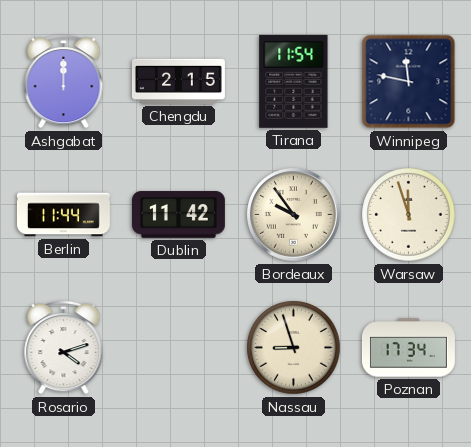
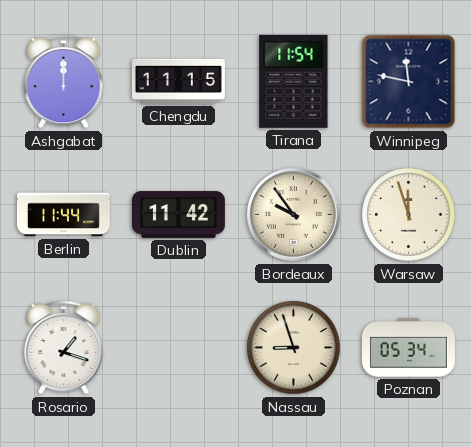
Chengdu: 2:15 -> 11:15
Rosario: 4:12 -> 1:18
Poznan: 17:34 -> 05:34
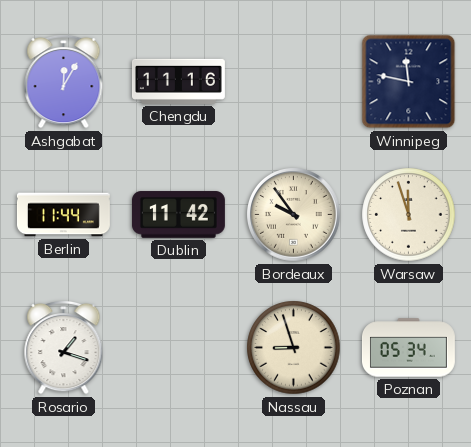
Ashgabat: 12:00 -> 12:05
Chengdu: 11:15 -> 11:16
Tirana: 11:54 -> none
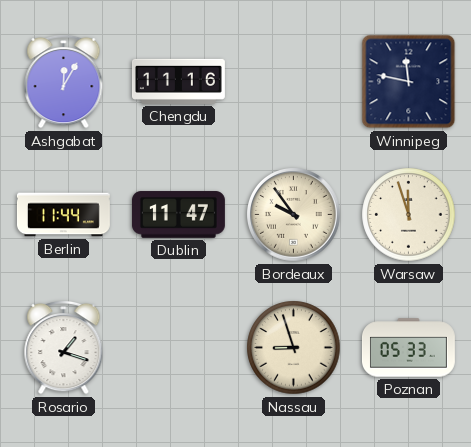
Dublin: 11:42 -> 11:47
Poznan: 05:34 -> 05:33
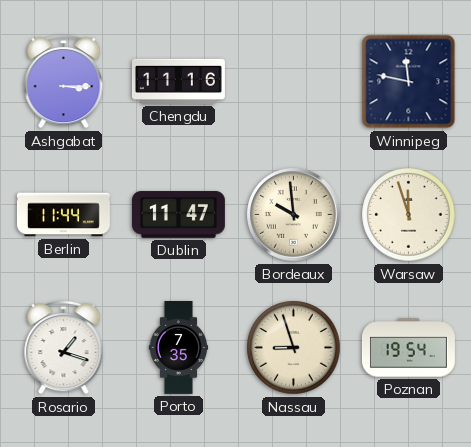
Ashgabat: 12:05 -> 3:15
Bordeaux: 9:54 -> 9:59
Porto: none -> 7:35
Poznan: 05:33 -> 19:54
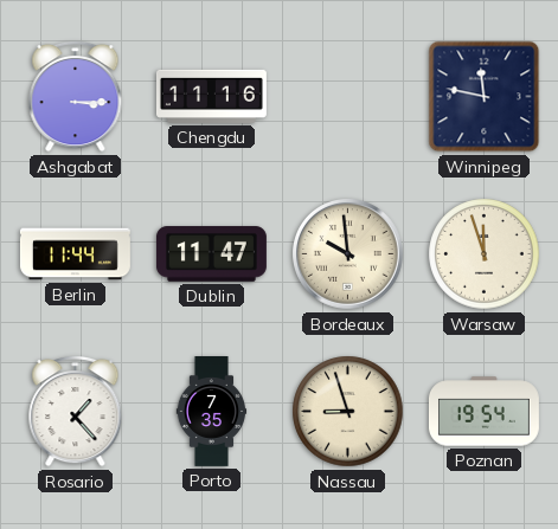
Rosario: 1:18 -> 1:23
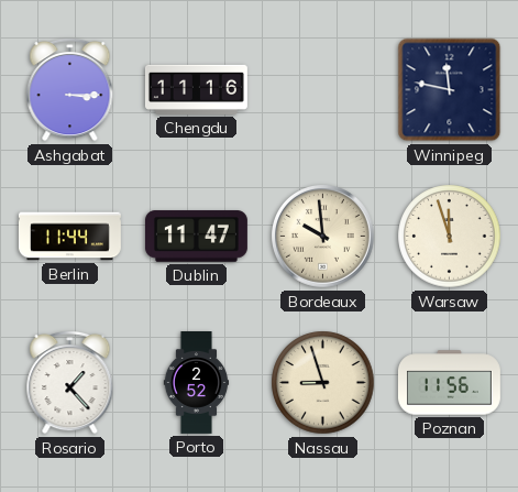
Porto: 7:35 -> 2:52
Poznan: 19:54 -> 11:56
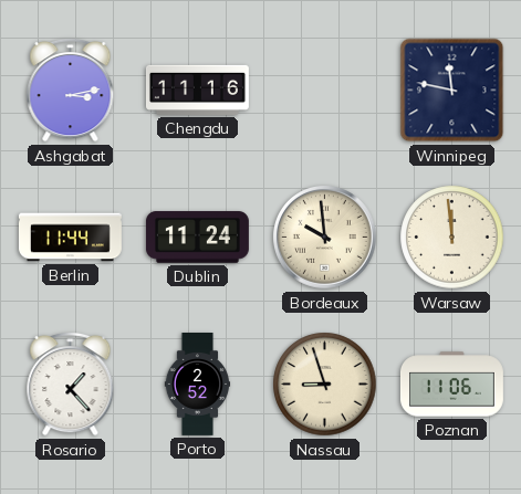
Ashgabat: 3:15 -> 3:13
Dublin: 11:47 -> 11:24
Warsaw: 11:57 -> 11:59
Poznan: 11:56 -> 11:06
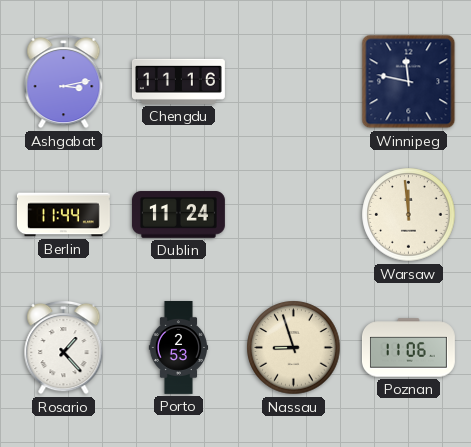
Bordeaux: 9:59 -> none
Porto: 2:52 -> 2:53
